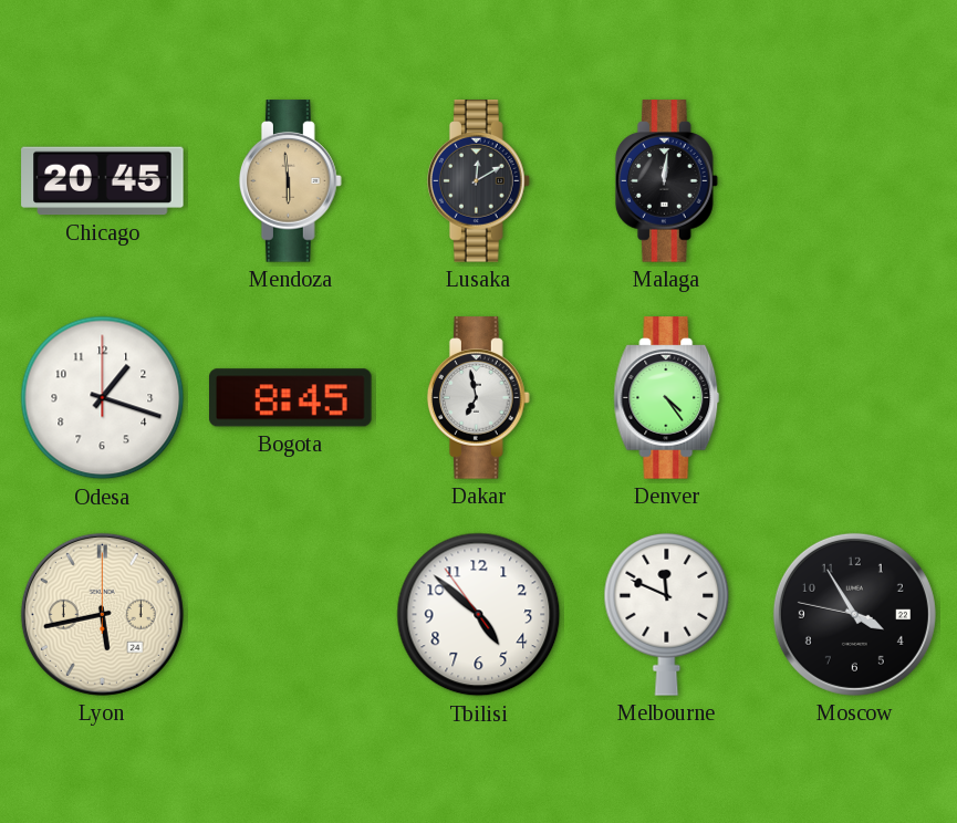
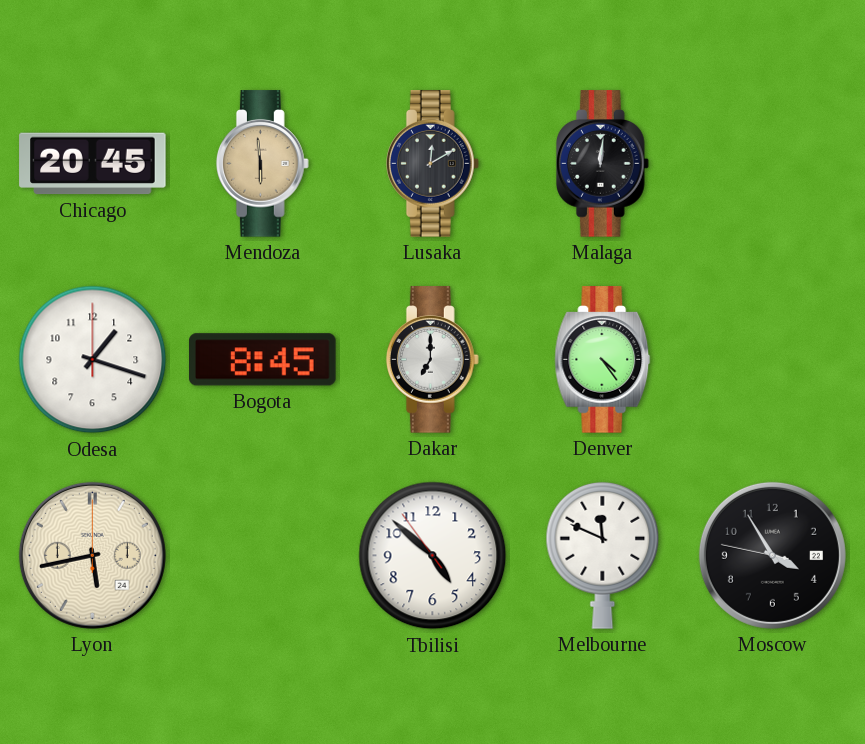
Dakar: 6:58 -> 7:00
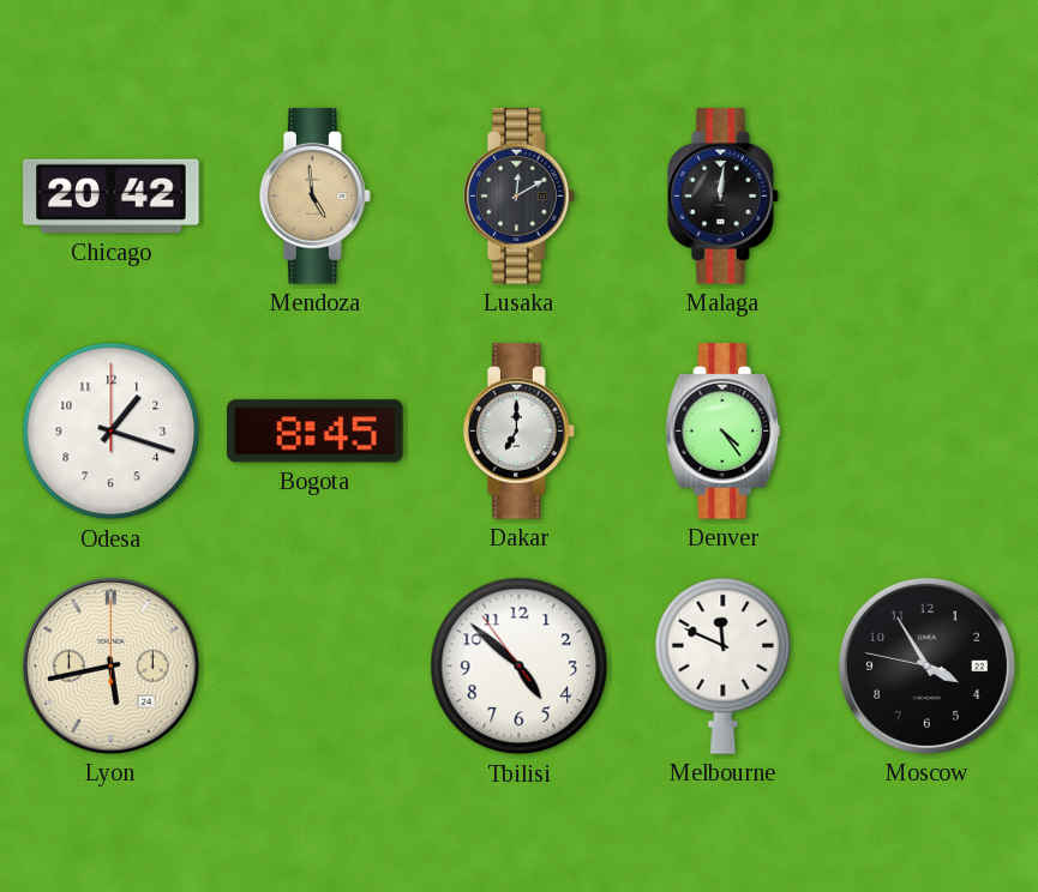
Chicago: 20:45 -> 20:42
Mendoza: 5:59 -> 4:59
